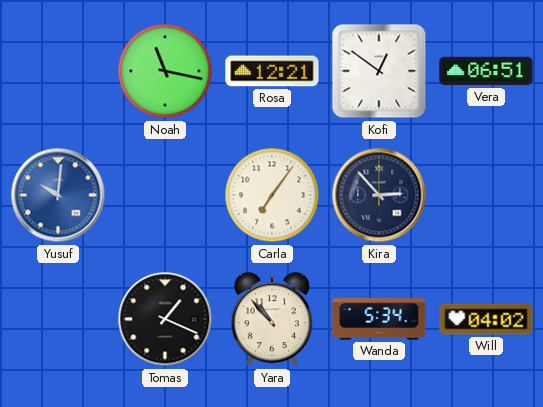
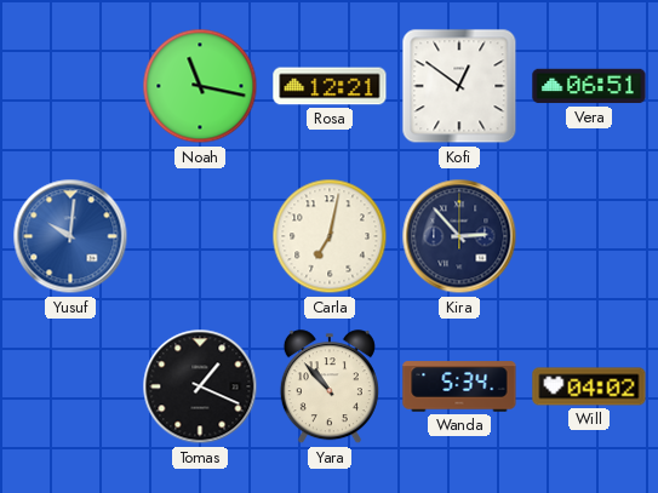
Carla: 7:06 -> 7:02
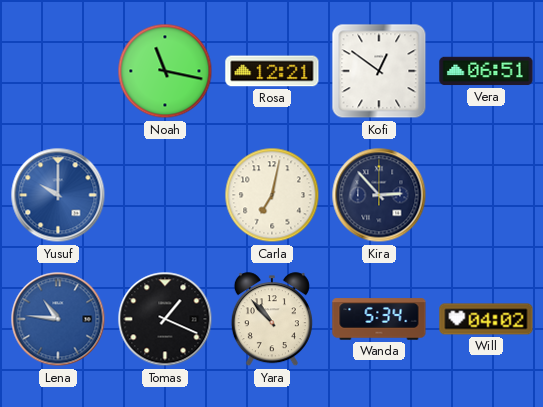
Yusuf: 10:01 -> 10:00
Lena: none -> 10:46
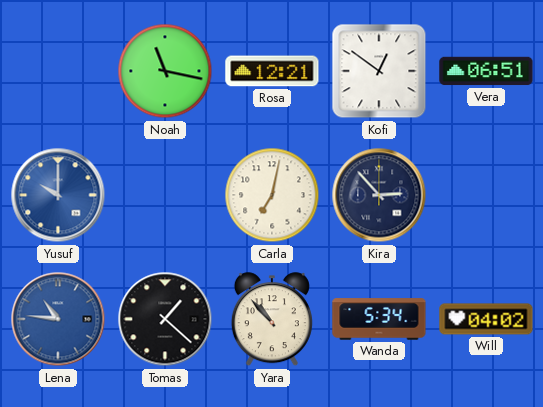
Tomas: 1:19 -> 1:22
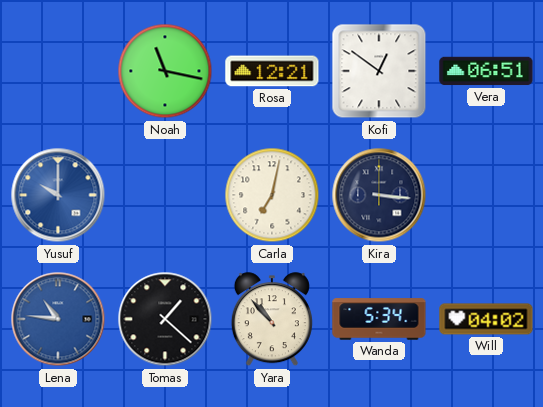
Kira: 2:53 -> 3:16
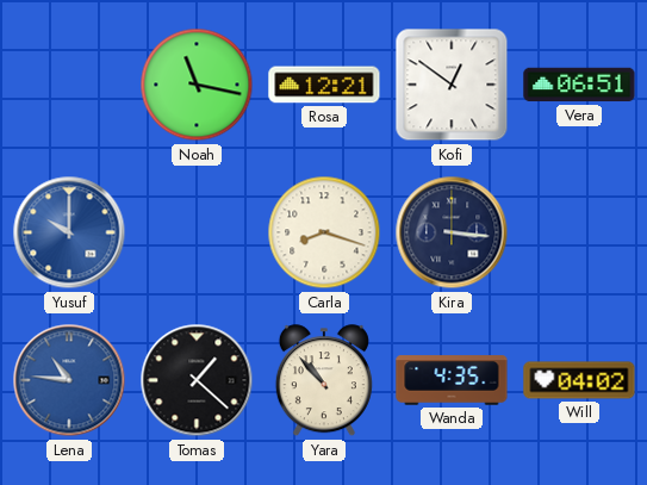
Carla: 7:02 -> 8:18
Wanda: 5:34 -> 4:35
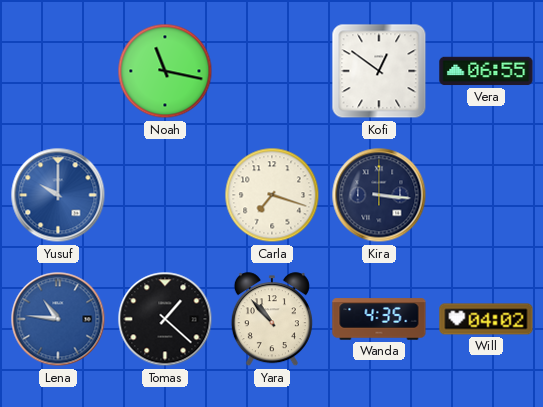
Rosa: 12:21 -> none
Vera: 06:51 -> 06:55
Carla: 8:18 -> 7:18
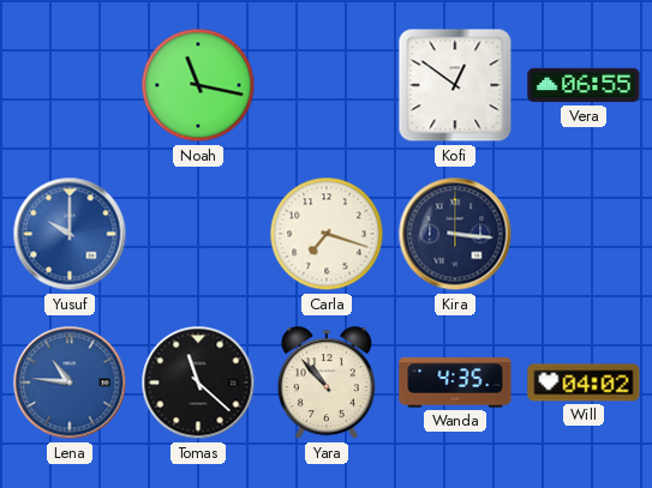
Tomas: 1:22 -> 11:22
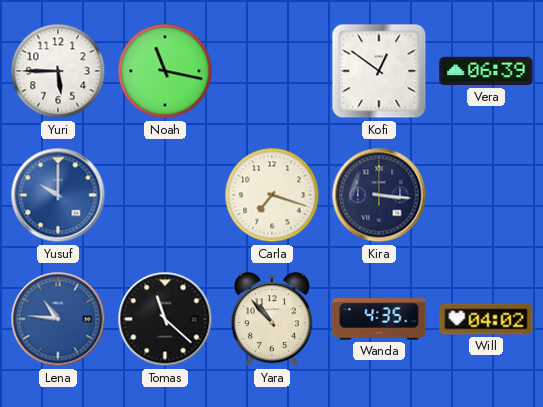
Yuri: none -> 5:45
Vera: 06:55 -> 06:39
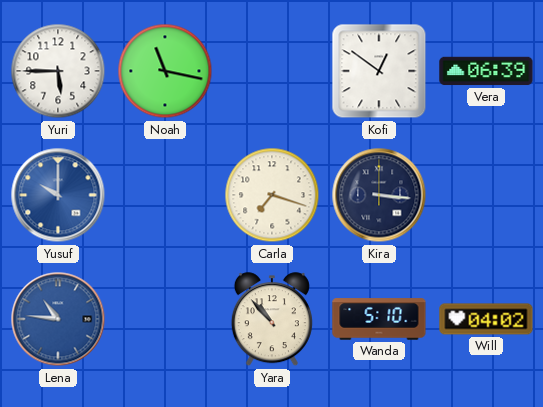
Tomas: 11:22 -> none
Wanda: 4:35 -> 5:10
